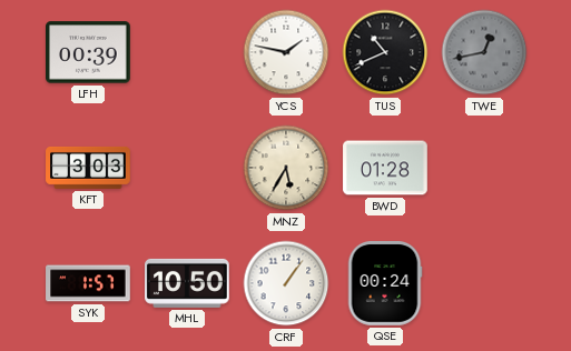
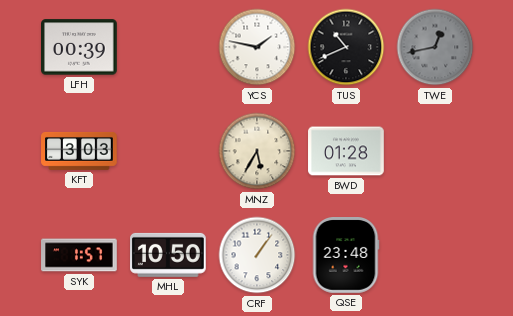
QSE: 00:24 -> 23:48
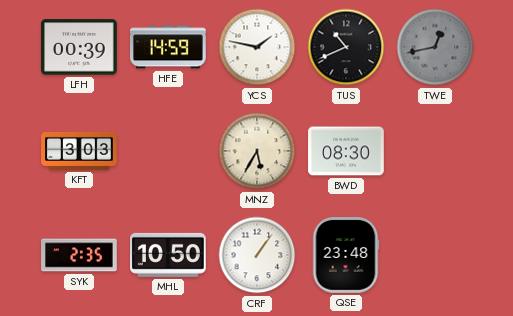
HFE: none -> 14:59
BWD: 01:28 -> 08:30
SYK: 1:57 -> 2:35
